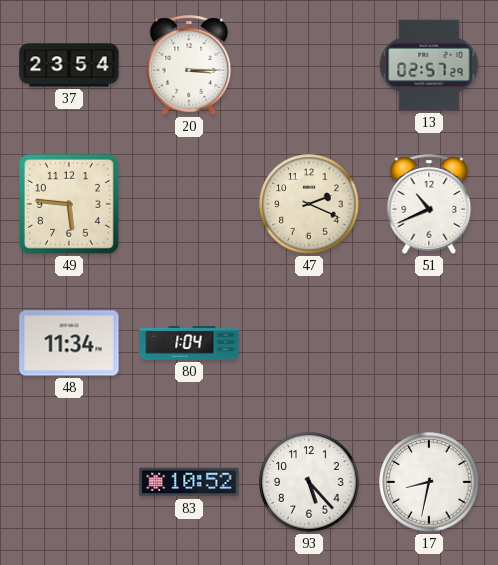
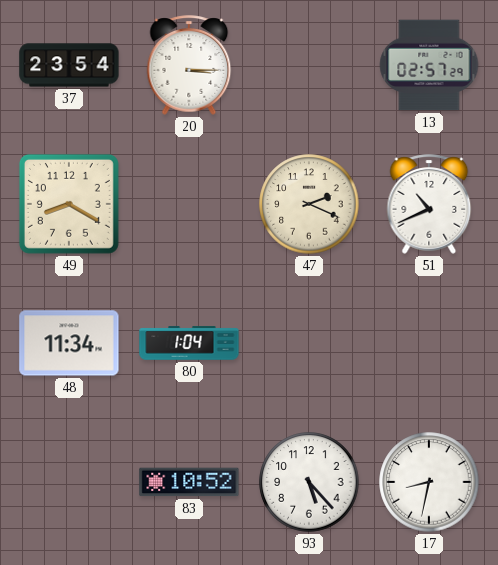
49: 5:46 -> 8:20
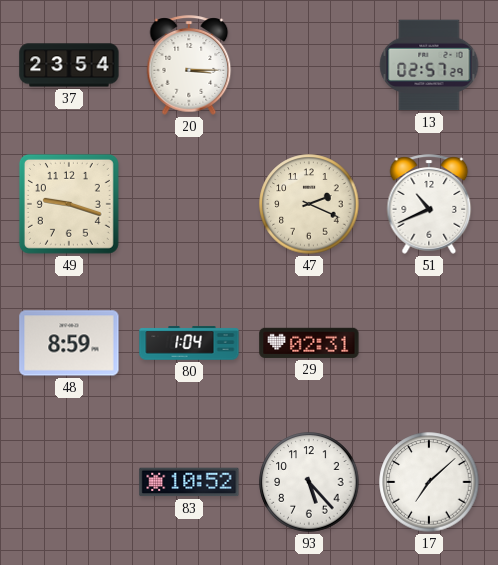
49: 8:20 -> 9:18
48: 11:34 -> 8:59
29: none -> 02:31
17: 8:32 -> 7:08
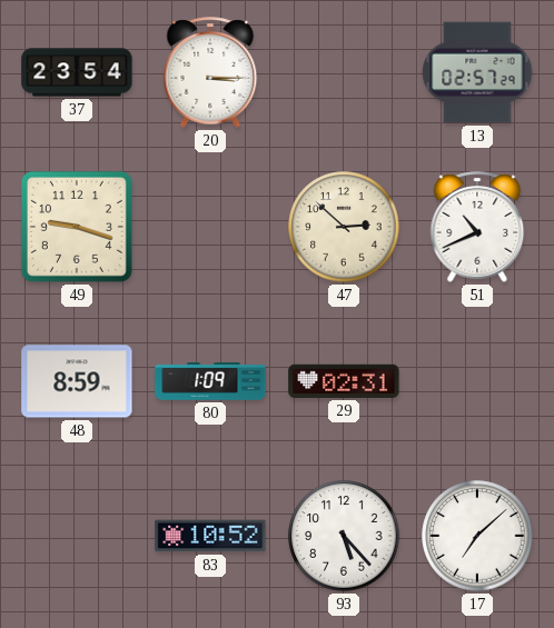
47: 2:19 -> 2:52
80: 1:04 -> 1:09
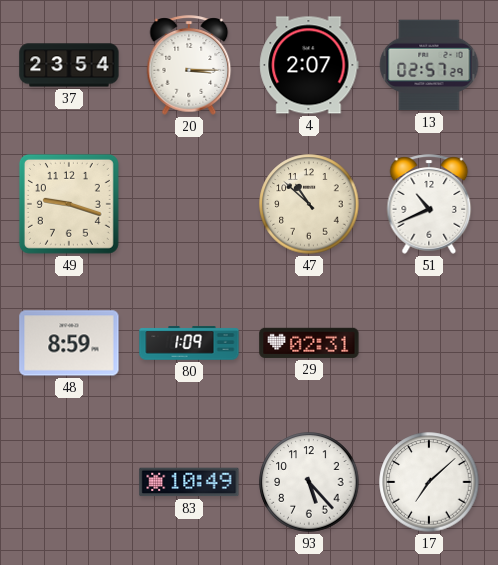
4: none -> 2:07
47: 2:52 -> 10:52
83: 10:52 -> 10:49
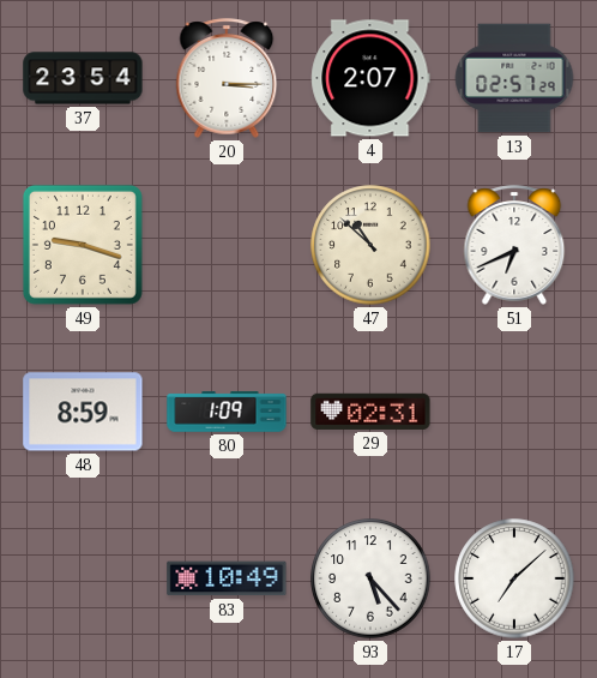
51: 10:41 -> 6:41
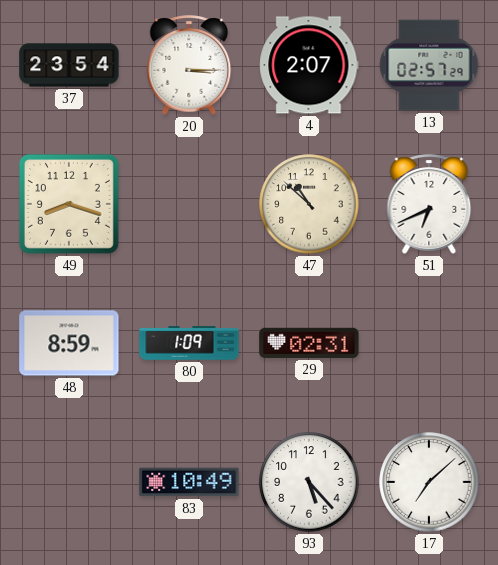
49: 9:18 -> 8:18
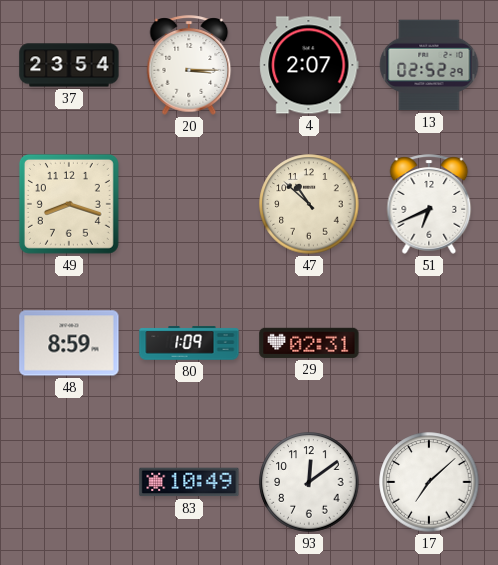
13: 02:57 -> 02:52
93: 5:23 -> 12:09
